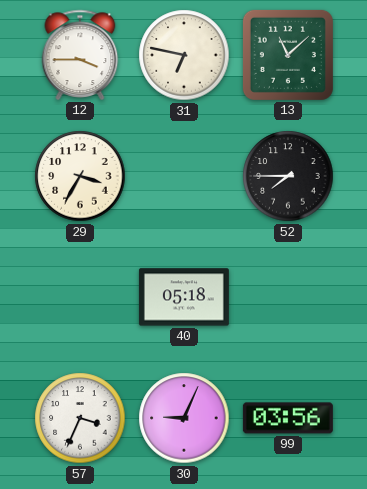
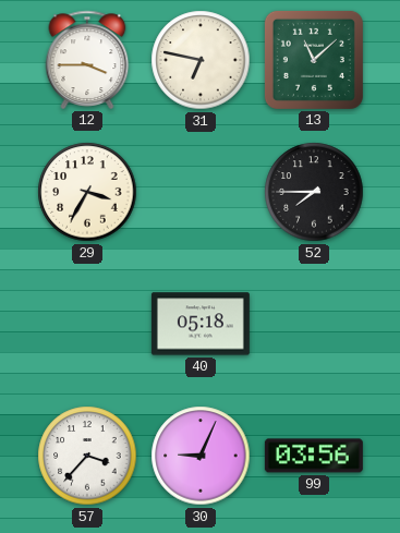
57: 3:34 -> 3:37
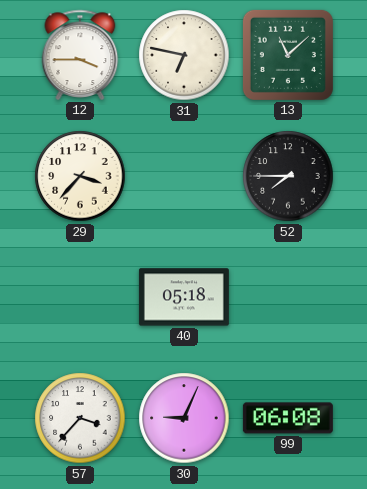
29: 3:35 -> 3:37
99: 03:56 -> 06:08
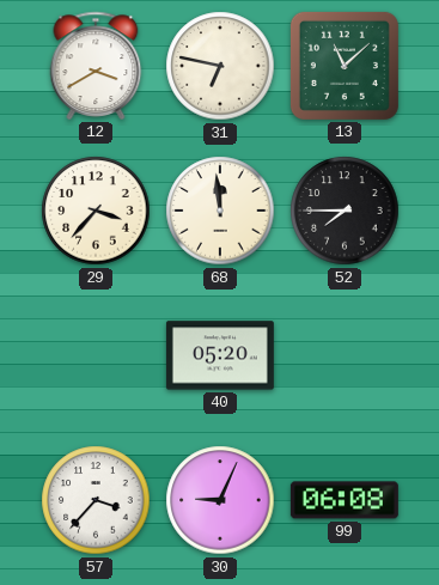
12: 3:45 -> 3:40
68: none -> 11:59
40: 05:18 -> 05:20
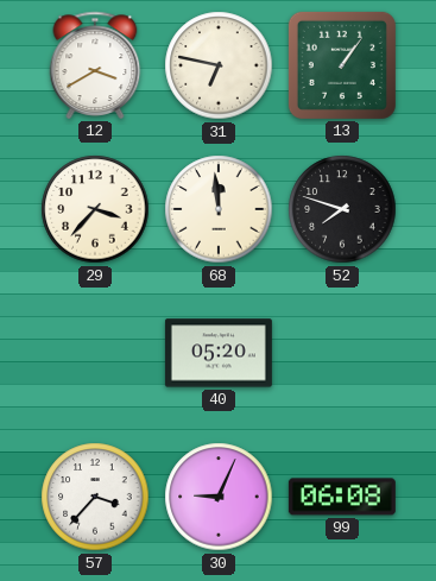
13: 11:08 -> 1:06
52: 7:45 -> 7:48
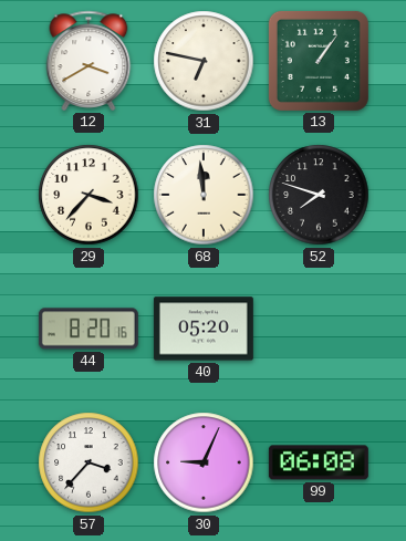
44: none -> 8:20
